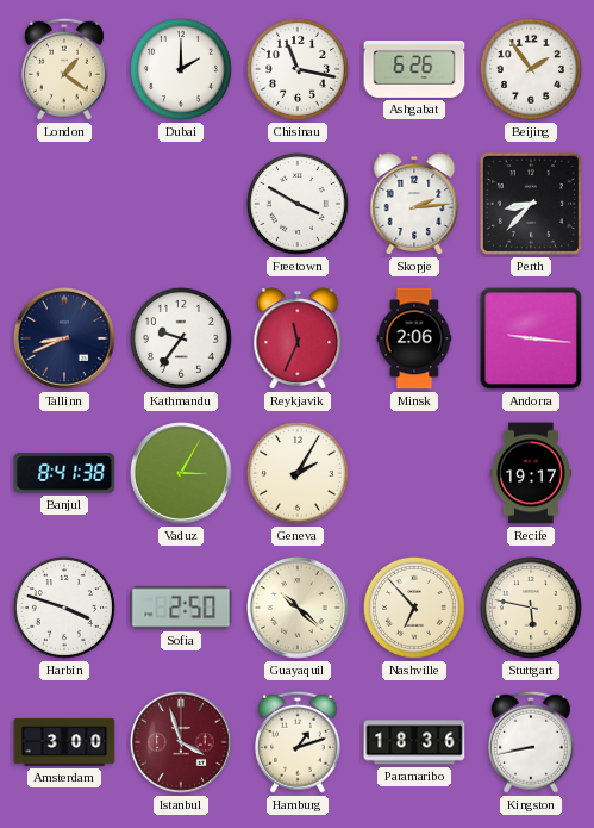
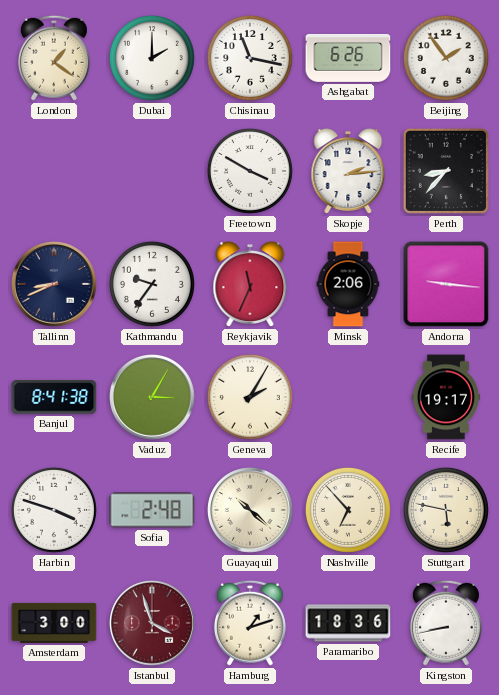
Sofia: 2:50 -> 2:48
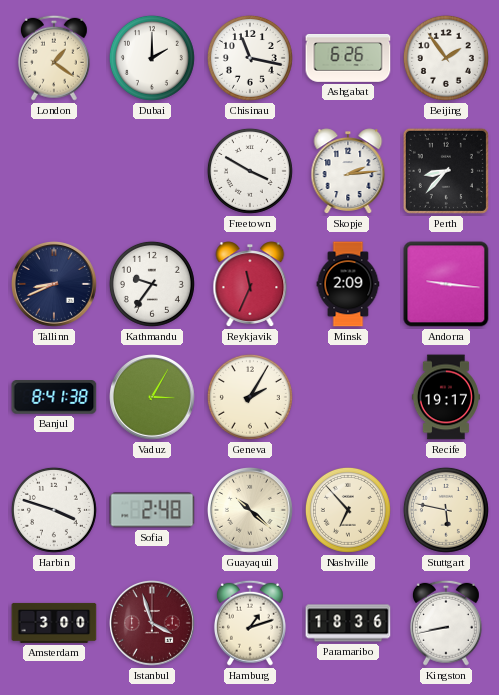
Minsk: 2:06 -> 2:09
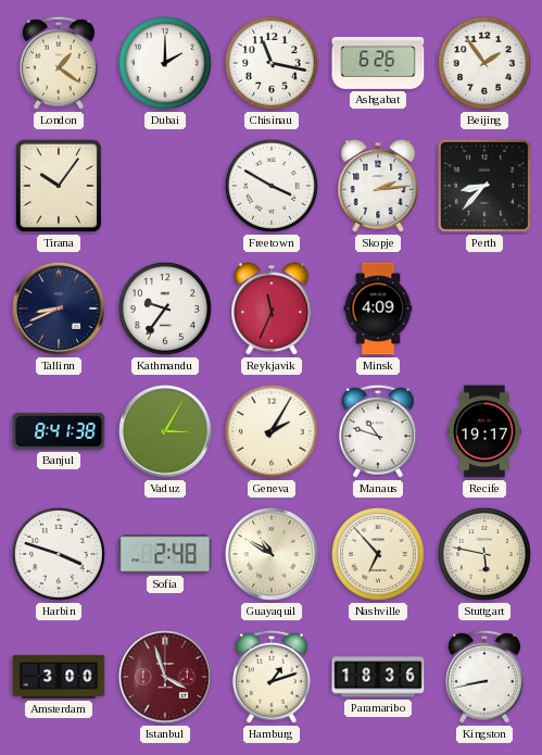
Tirana: none -> 10:06
Minsk: 2:09 -> 4:09
Andorra: 9:16 -> none
Manaus: none -> 10:48
Guayaquil: 10:22 -> 10:50
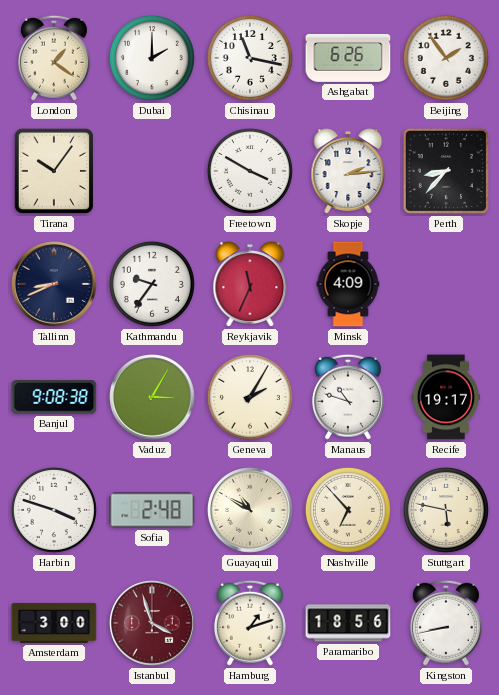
Banjul: 8:41 -> 9:08
Paramaribo: 18:36 -> 18:56
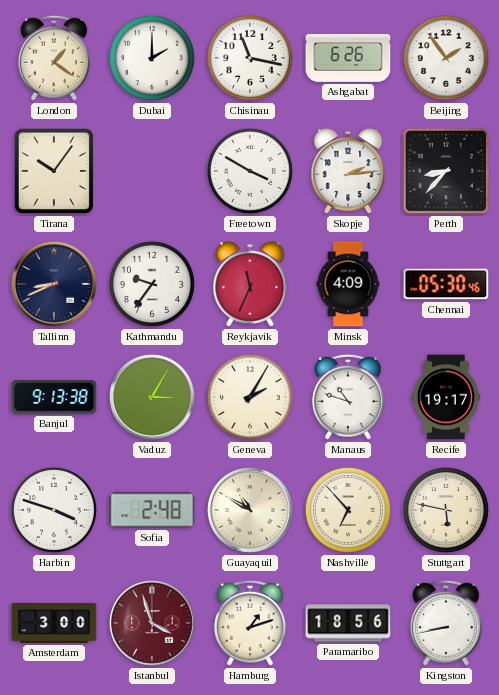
Chennai: none -> 05:30
Banjul: 9:08 -> 9:13
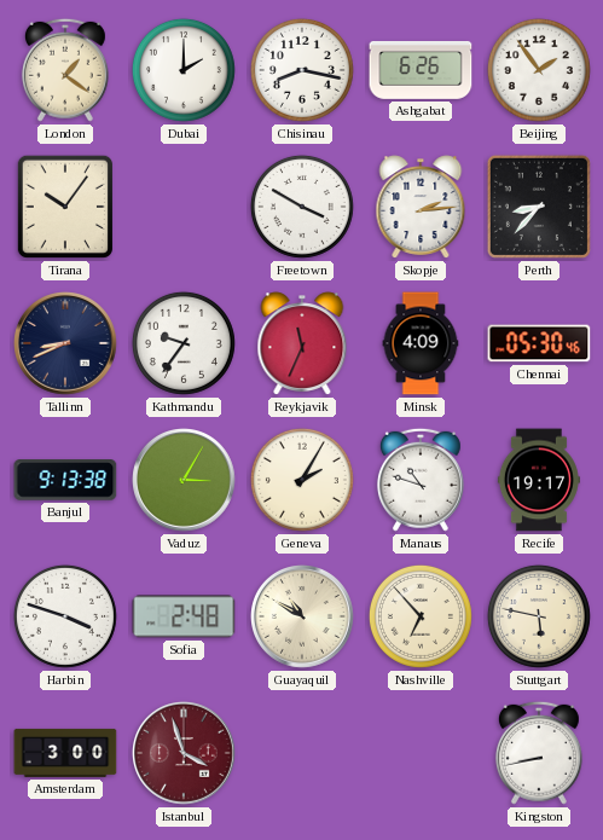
Chisinau: 11:17 -> 8:17
Hamburg: 1:12 -> none
Paramaribo: 18:56 -> none
